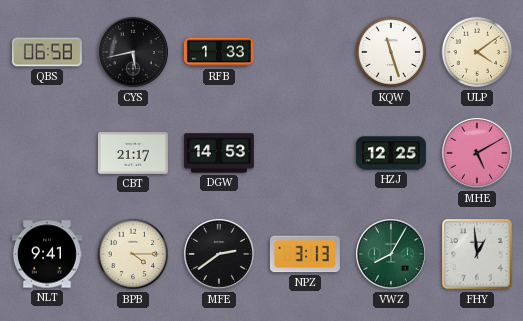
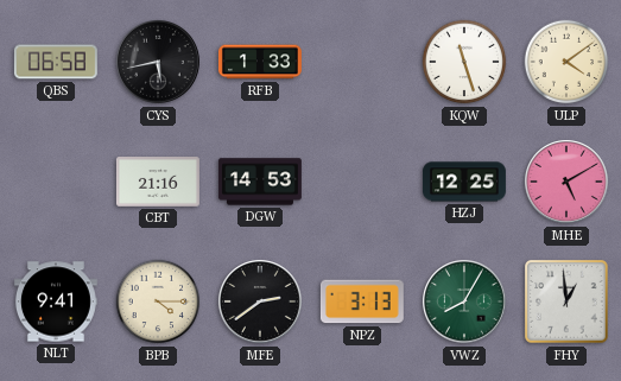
CBT: 21:17 -> 21:16
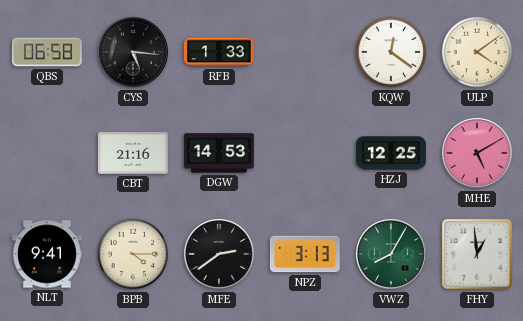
CYS: 5:43 -> 5:16
KQW: 11:27 -> 12:21
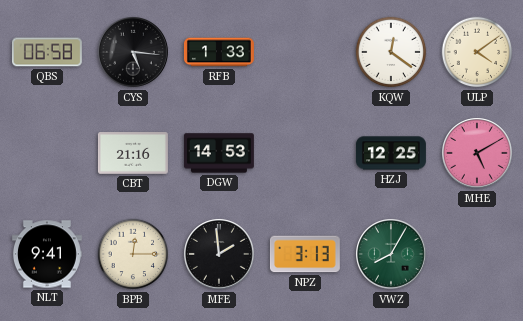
BPB: 4:15 -> 12:15
MFE: 2:39 -> 1:59
FHY: 12:59 -> none
